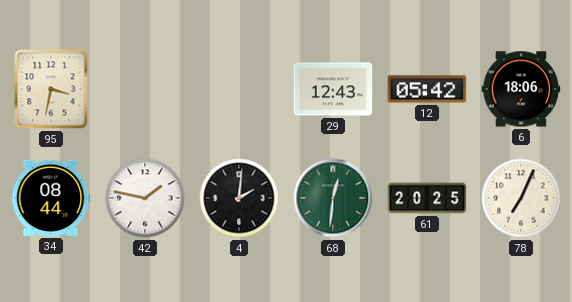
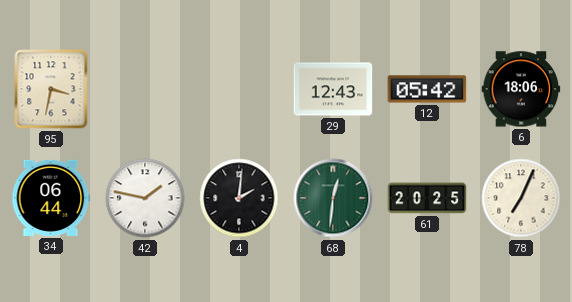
34: 08:44 -> 06:44
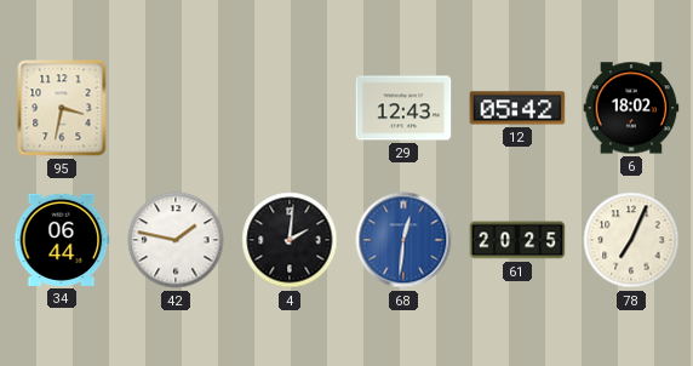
6: 18:06 -> 18:02
68 dial: green -> blue
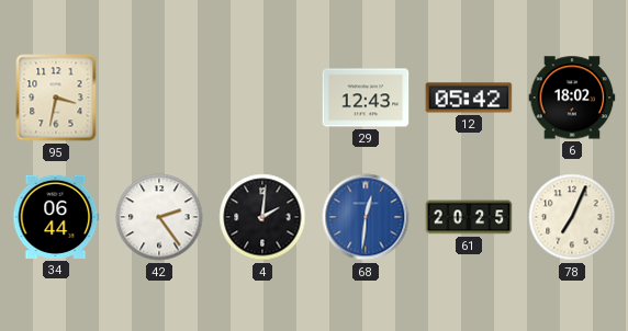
42: 1:47 -> 2:24
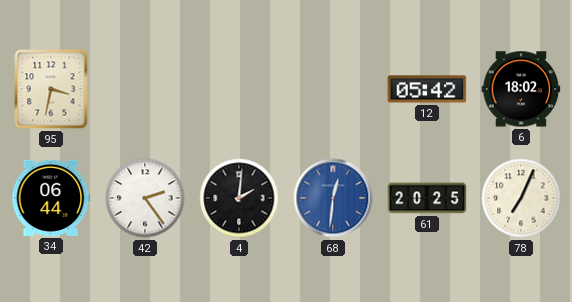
29: 12:43 -> none
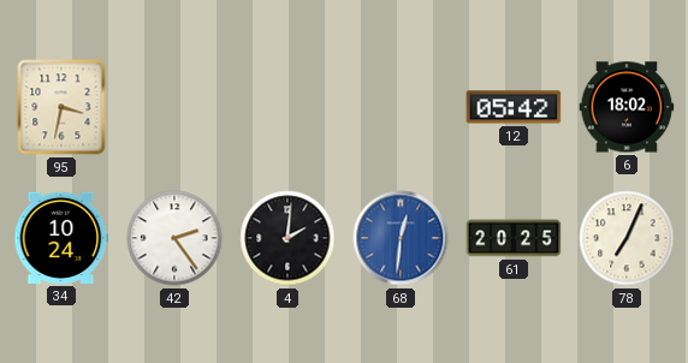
34: 06:44 -> 10:24
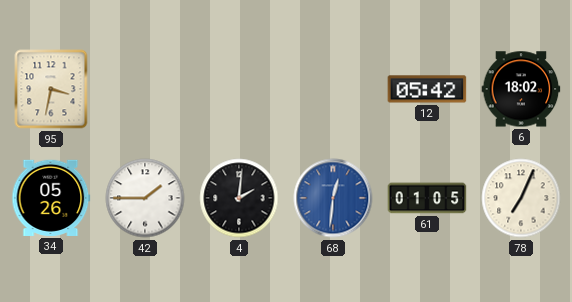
34: 10:24 -> 05:26
42: 2:24 -> 1:45
61: 20:25 -> 01:05
